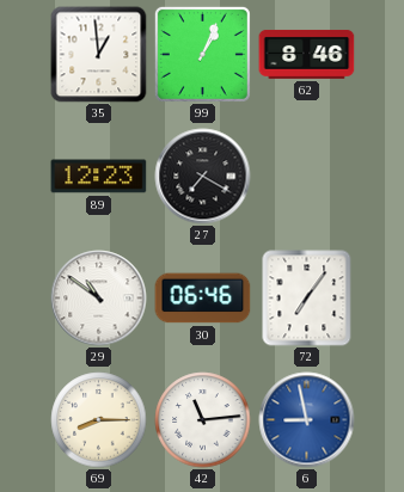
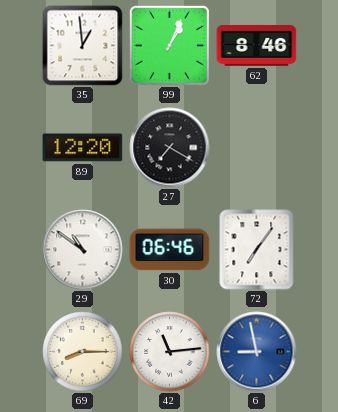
89: 12:23 -> 12:20
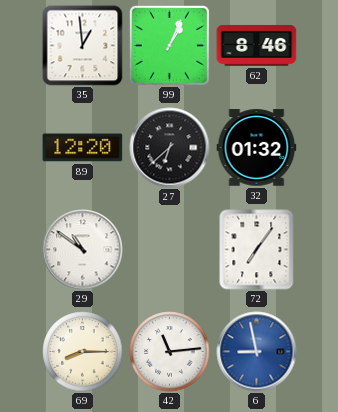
27: 7:20 -> 6:38
32: none -> 01:32
30: 06:46 -> none
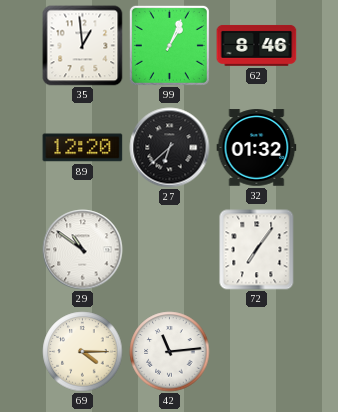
69: 8:15 -> 4:15
6: 8:58 -> none
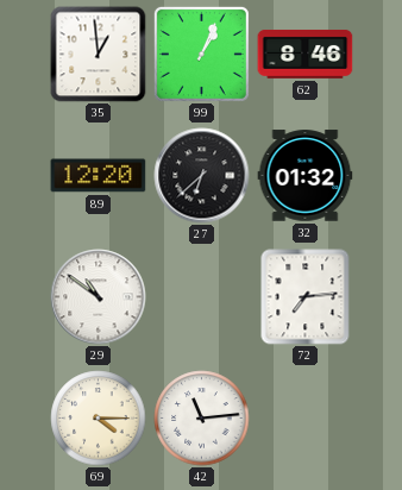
72: 7:06 -> 7:14
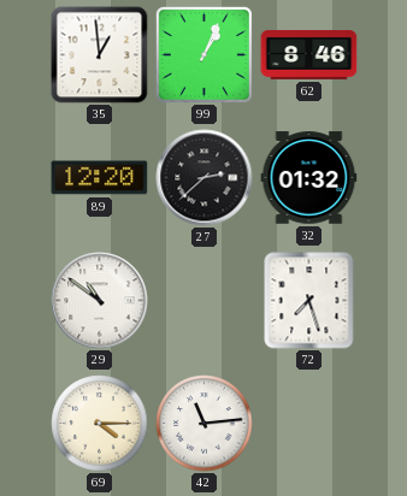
27: 6:38 -> 2:38
72: 7:14 -> 7:27
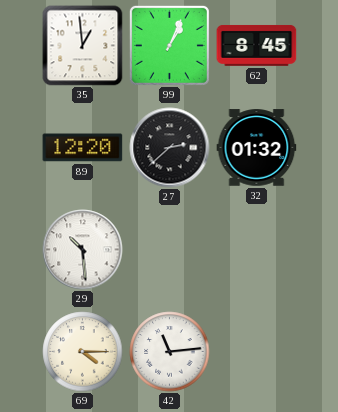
62: 8:46 -> 8:45
29: 10:51 -> 10:29
72: 7:27 -> none
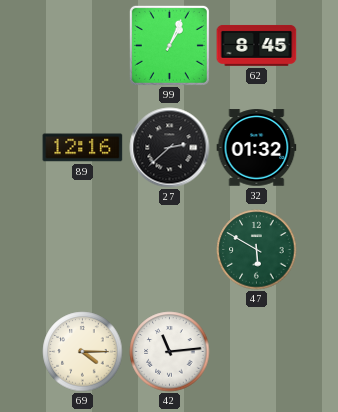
35: 12:59 -> none
89: 12:20 -> 12:16
29: 10:29 -> none
47: none -> 5:50
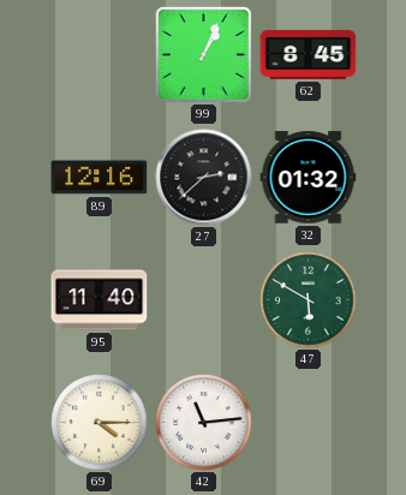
95: none -> 11:40
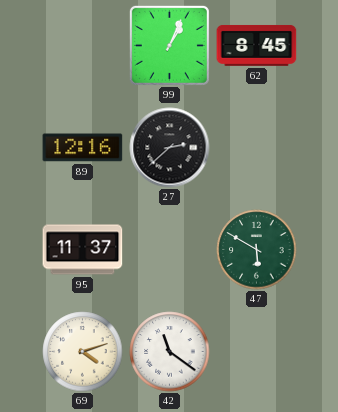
32: 01:32 -> none
95: 11:40 -> 11:37
69: 4:15 -> 4:12
42: 11:14 -> 11:21
